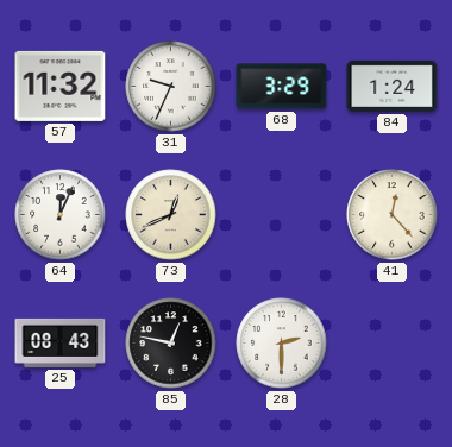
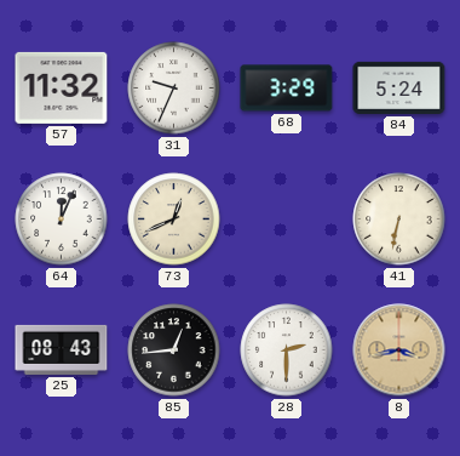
84: 1:24 -> 5:24
41: 12:23 -> 6:32
85: 12:47 -> 12:44
8: none -> 3:43
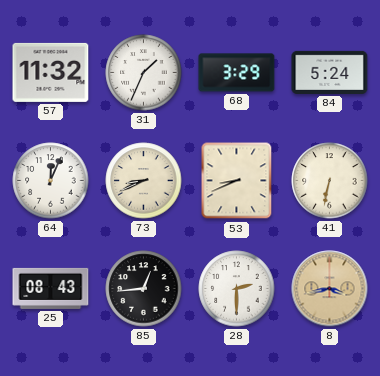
31: 9:34 -> 1:34
73: 12:41 -> 8:41
53: none -> 8:41
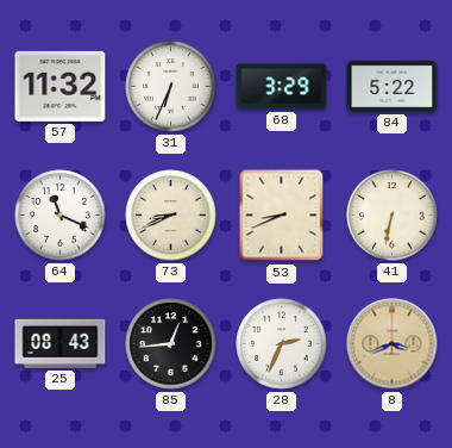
31: 1:34 -> 6:34
84: 5:24 -> 5:22
64: 12:04 -> 11:19
28: 2:30 -> 2:34
8: 3:43 -> 3:41
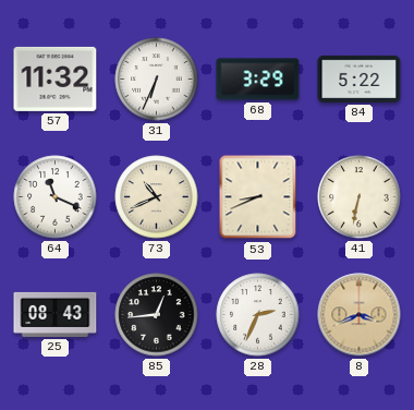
73: 8:41 -> 10:41
